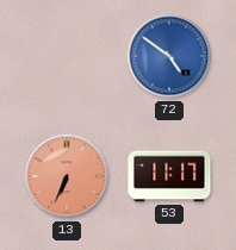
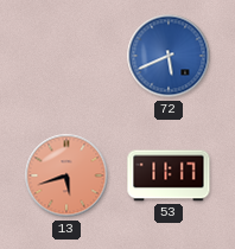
72: 4:51 -> 5:41
13: 6:34 -> 5:42
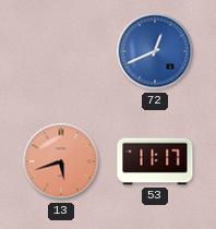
72: 5:41 -> 12:41
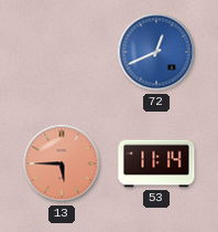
13: 5:42 -> 5:45
53: 11:17 -> 11:14
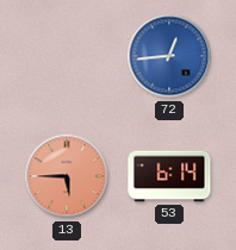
72: 12:41 -> 12:44
53: 11:14 -> 6:14
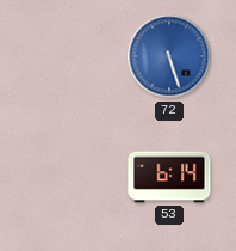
72: 12:44 -> 5:27
13: 5:45 -> none
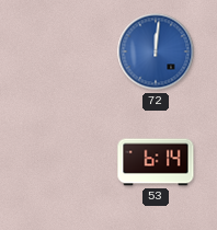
72: 5:27 -> 12:01
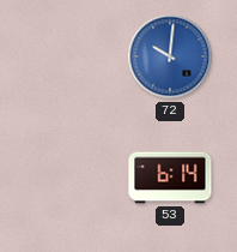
72: 12:01 -> 10:01
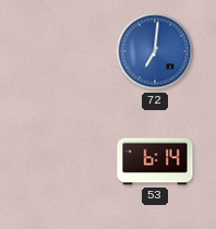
72: 10:01 -> 7:01
